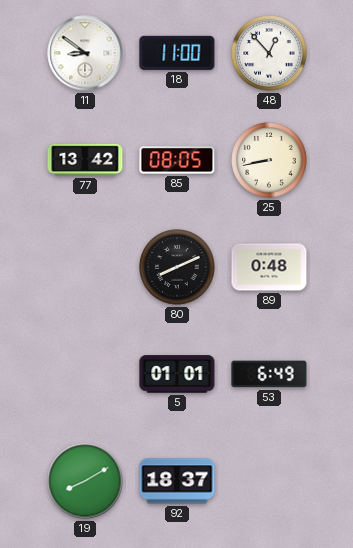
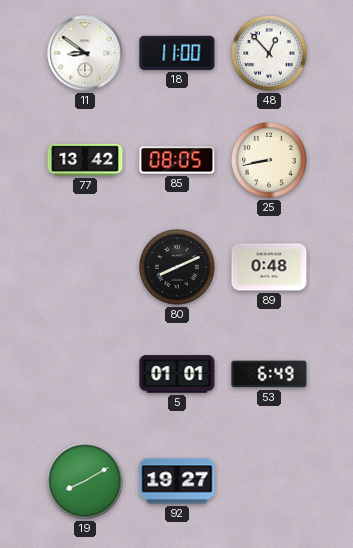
92: 18:37 -> 19:27
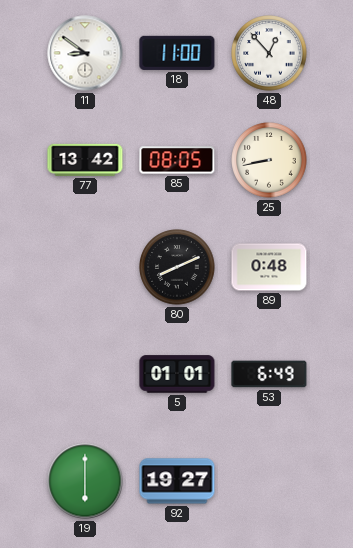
19: 8:10 -> 6:00
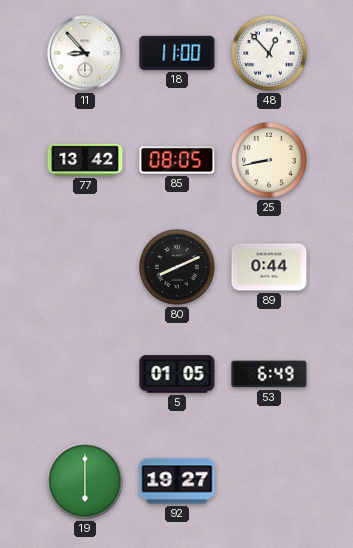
11: 8:51 -> 8:53
89: 0:48 -> 0:44
5: 01:01 -> 01:05
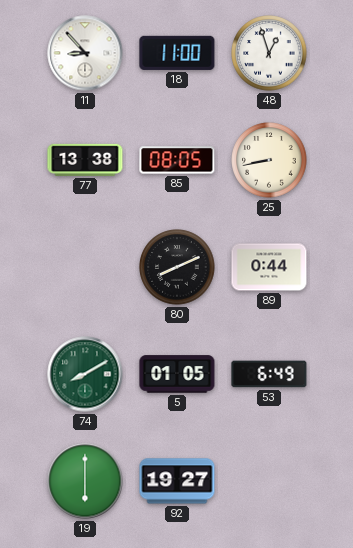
48: 12:53 -> 12:57
77: 13:42 -> 13:38
74: none -> 8:10
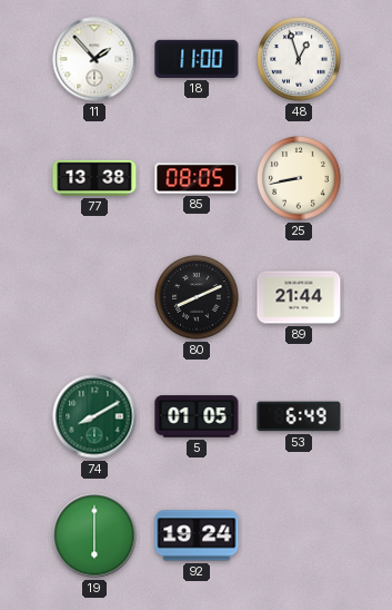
11: 8:53 -> 1:53
89: 0:44 -> 21:44
92: 19:27 -> 19:24
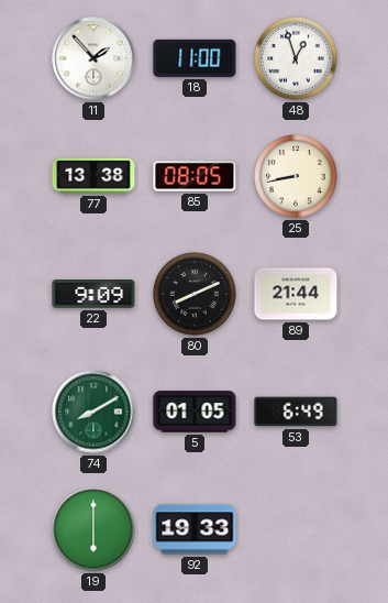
22: none -> 9:09
92: 19:24 -> 19:33
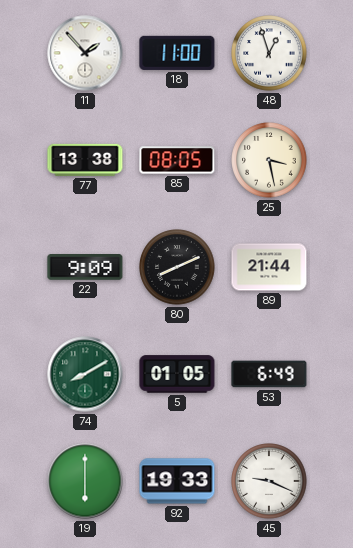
25: 8:43 -> 3:28
45: none -> 9:19
